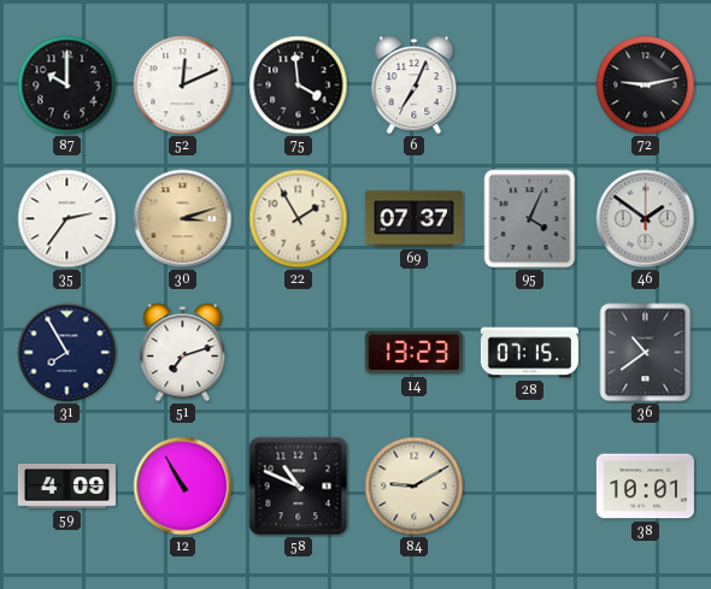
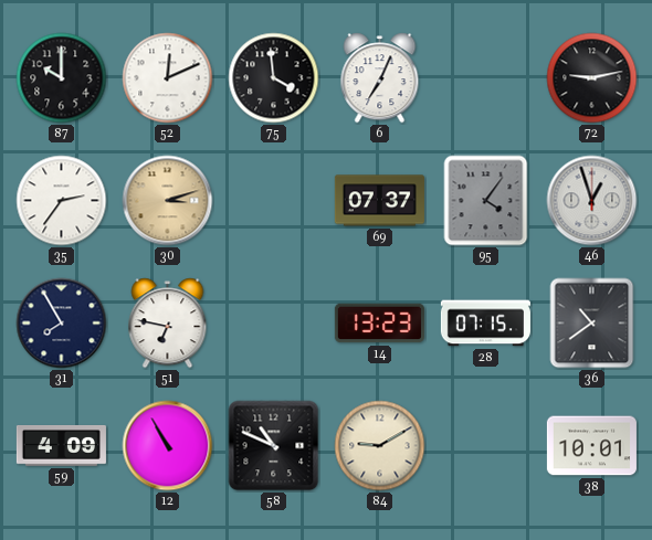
22: 1:55 -> none
95: 4:04 -> 4:06
46: 1:51 -> 12:57
51: 7:12 -> 6:47
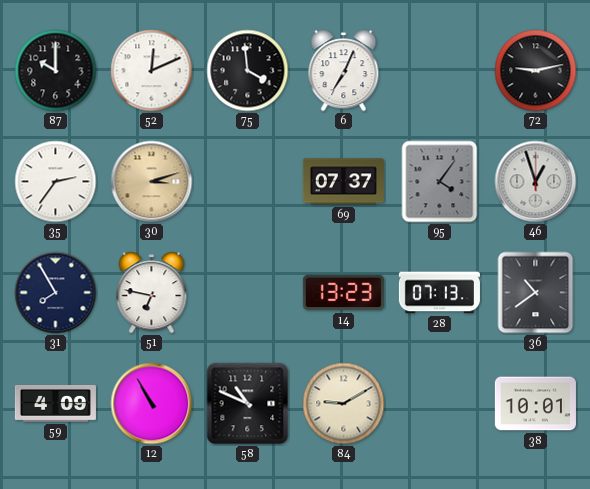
28: 07:15 -> 07:13
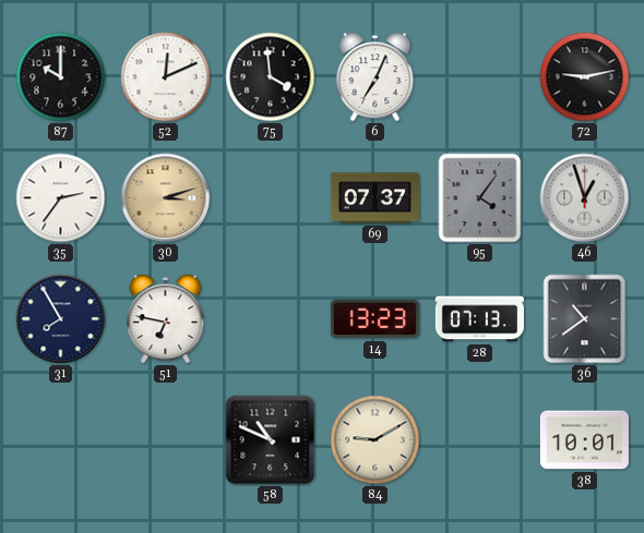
59: 4:09 -> none
12: 10:55 -> none
